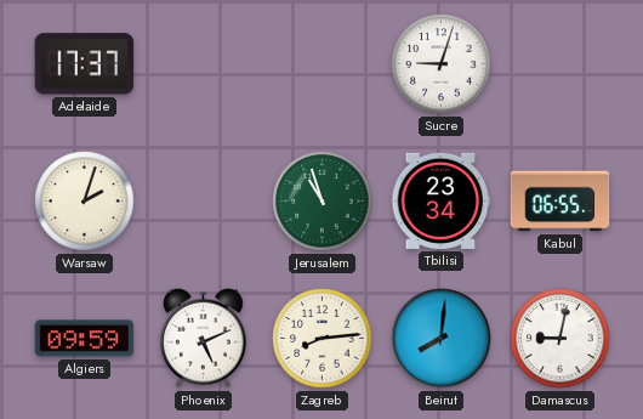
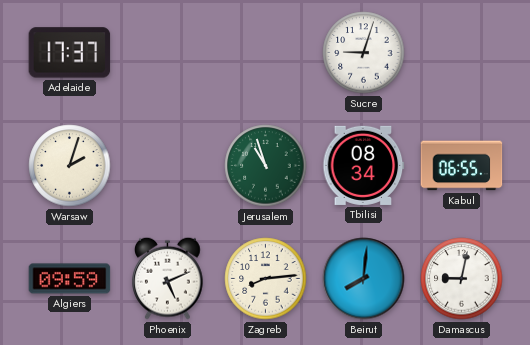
Tbilisi: 23:34 -> 08:34
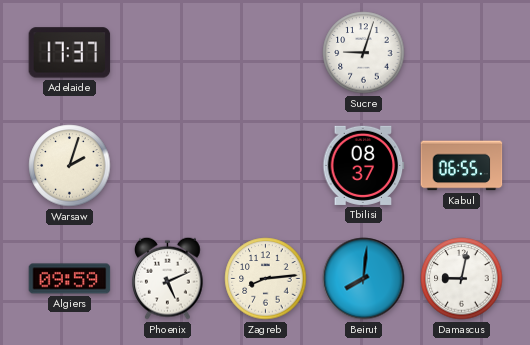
Jerusalem: 10:57 -> none
Tbilisi: 08:34 -> 08:37
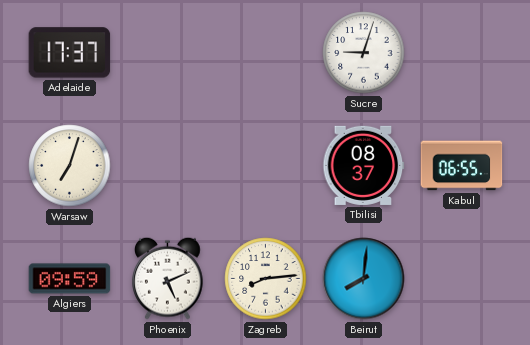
Warsaw: 2:03 -> 7:03
Damascus: 9:02 -> none
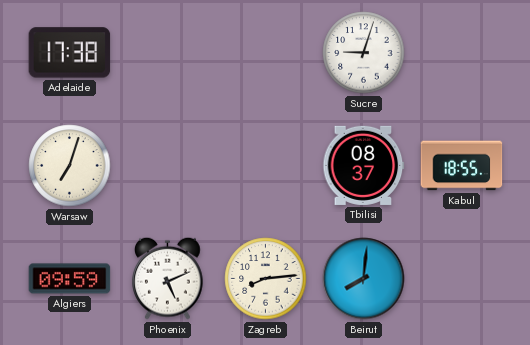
Adelaide: 17:37 -> 17:38
Kabul: 06:55 -> 18:55
